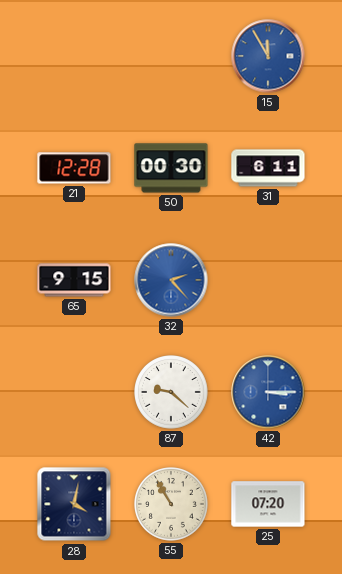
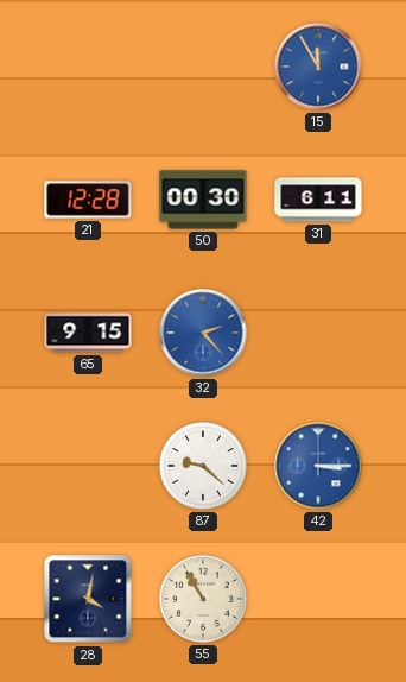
25: 07:20 -> none
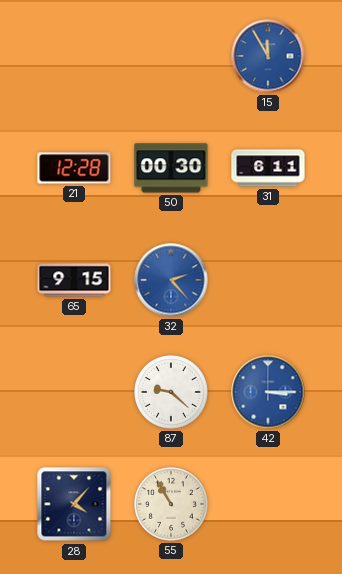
28: 4:02 -> 4:07
